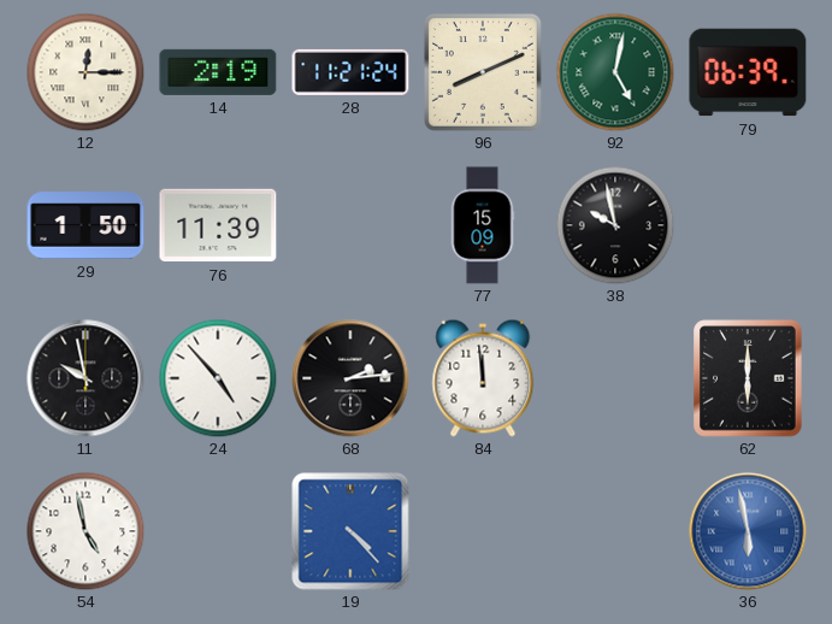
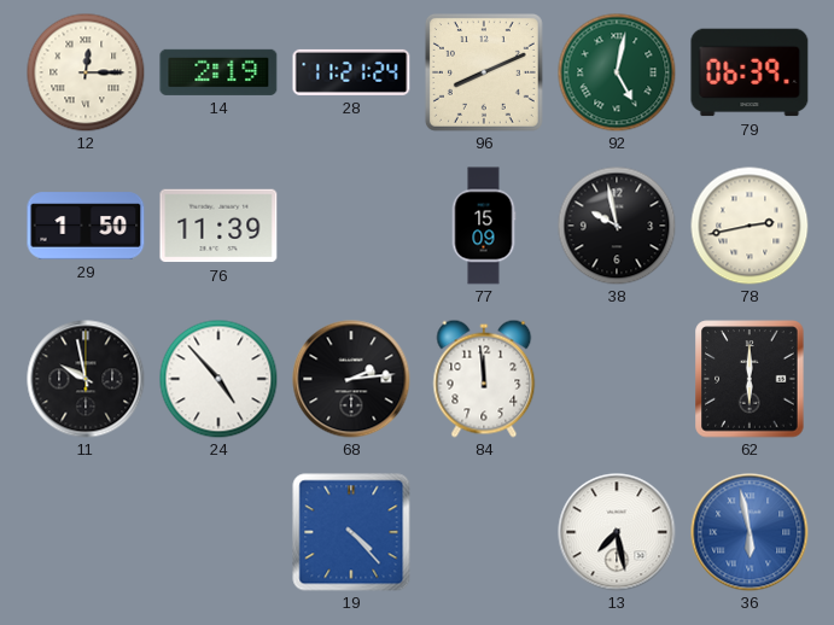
78: none -> 2:43
54: 4:58 -> none
13: none -> 7:28
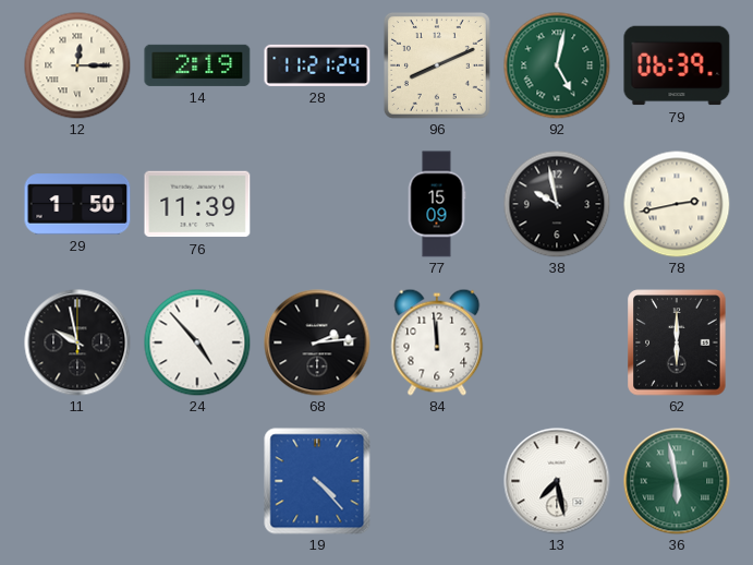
36 dial: blue -> green
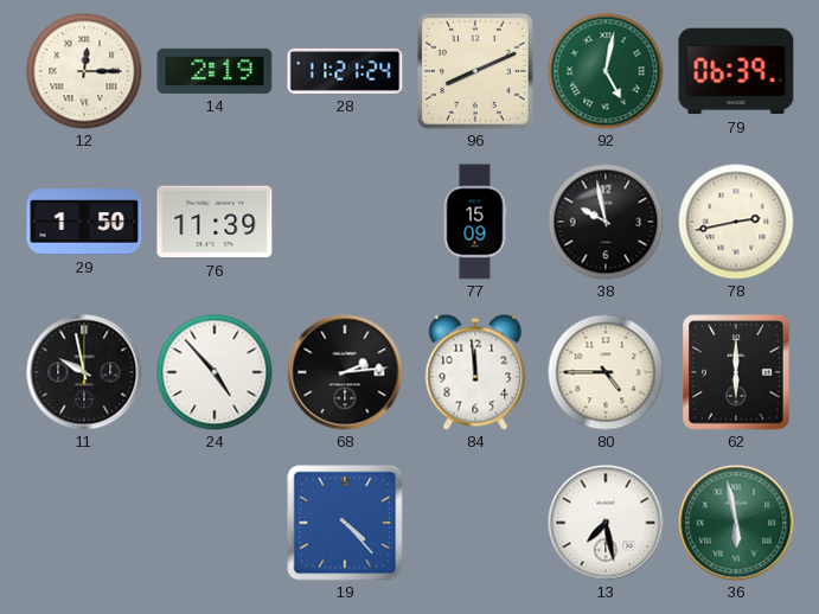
80: none -> 4:45
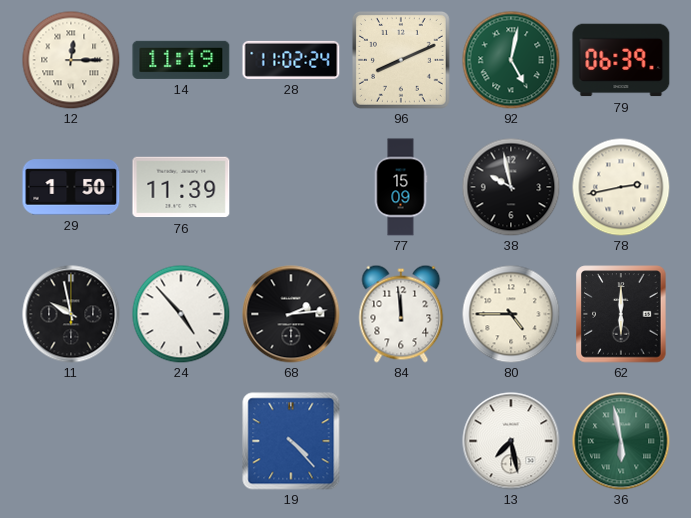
14: 2:19 -> 11:19
28: 11:21 -> 11:02
